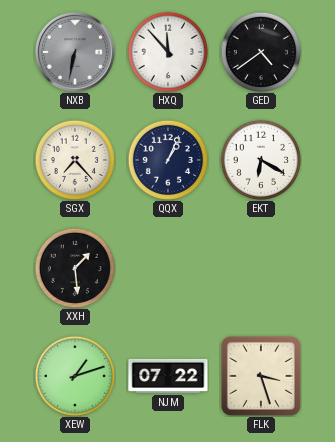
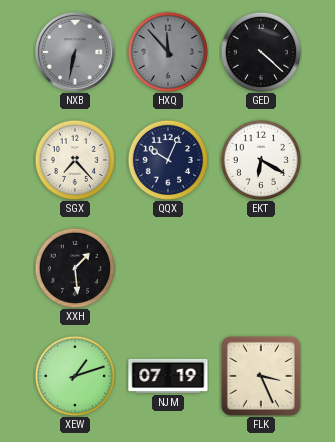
HXQ dial: white -> grey
GED: 4:39 -> 4:22
QQX: 1:04 -> 10:04
NJM: 07:22 -> 07:19
FLK: 3:27 -> 3:26
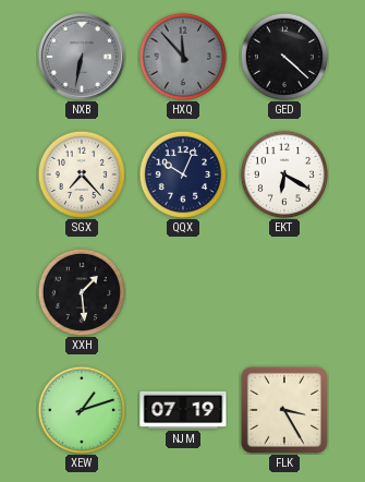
FLK: 3:26 -> 3:25
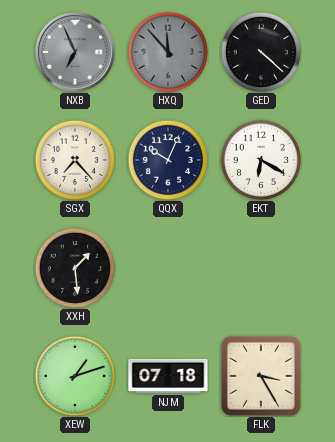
NXB: 6:32 -> 6:56
NJM: 07:19 -> 07:18
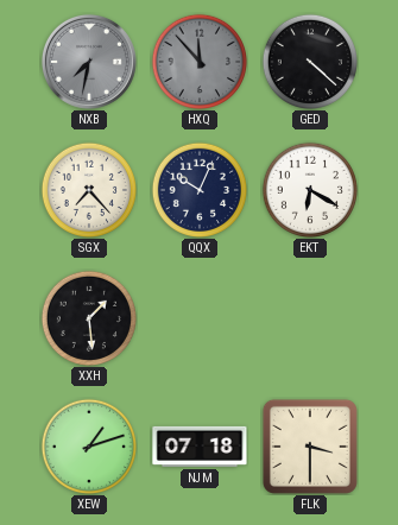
NXB: 6:56 -> 7:32
FLK: 3:25 -> 3:30
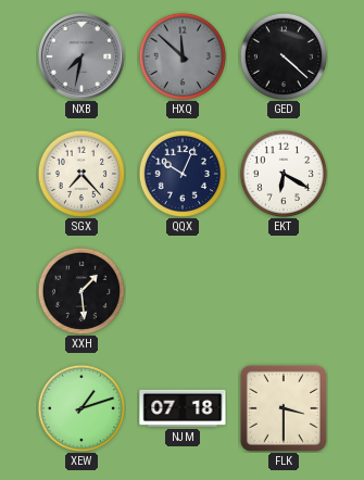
HXQ: 11:53 -> 11:52
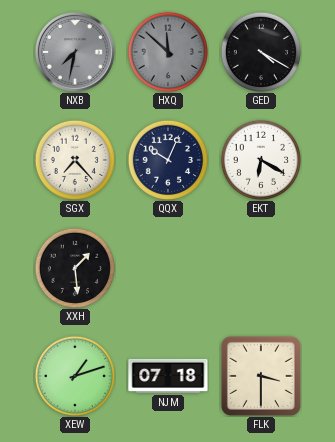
GED: 4:22 -> 4:20
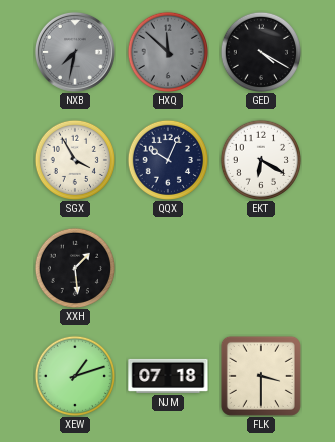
SGX: 7:23 -> 3:55
